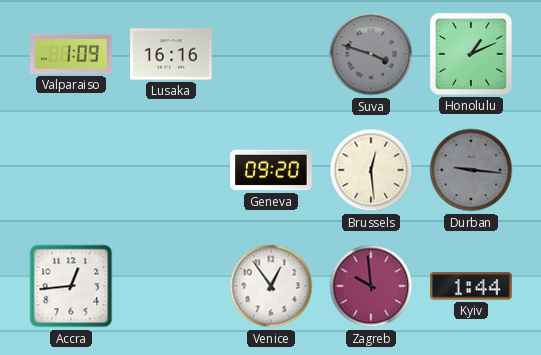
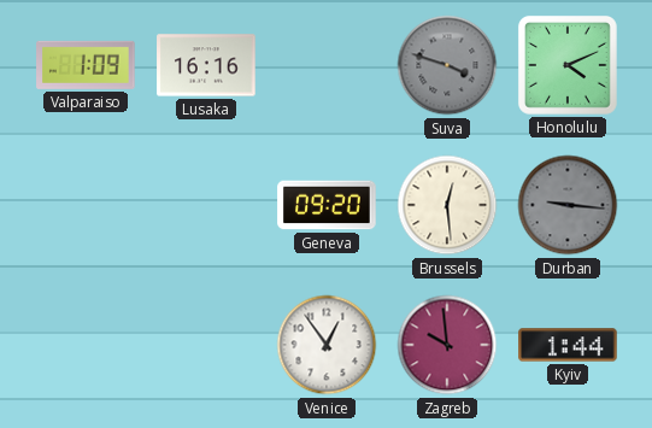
Honolulu: 1:11 -> 4:11
Accra: 12:44 -> none
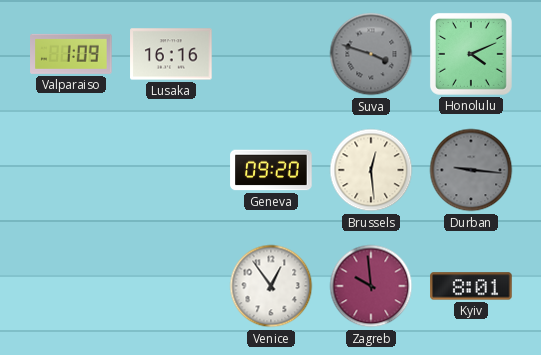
Kyiv: 1:44 -> 8:01
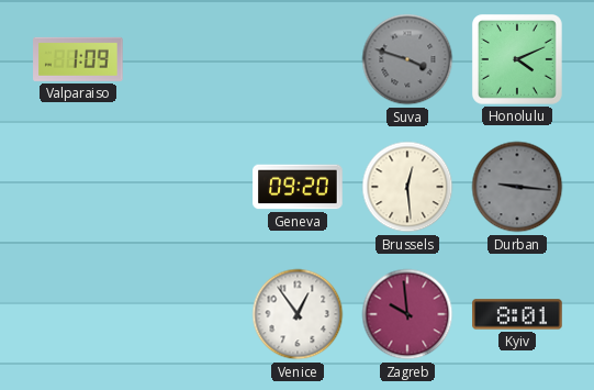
Lusaka: 16:16 -> none
